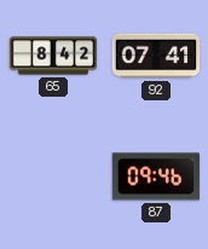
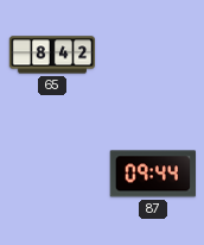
92: 07:41 -> none
87: 09:46 -> 09:44
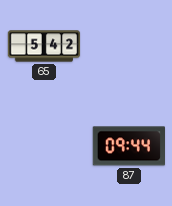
65: 8:42 -> 5:42
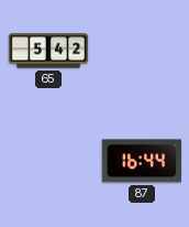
87: 09:44 -> 16:44
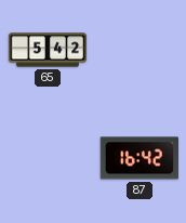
87: 16:44 -> 16:42
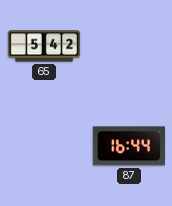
87: 16:42 -> 16:44
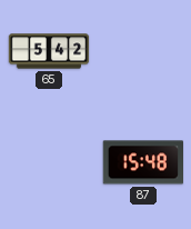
87: 16:44 -> 15:48
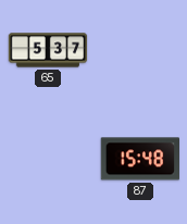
65: 5:42 -> 5:37
